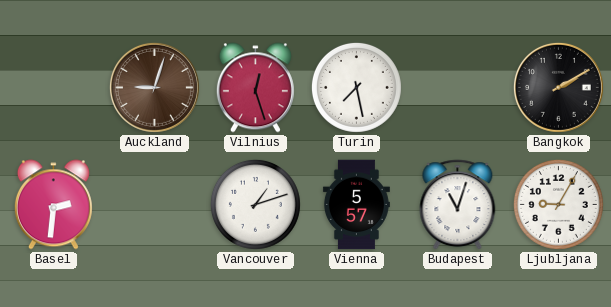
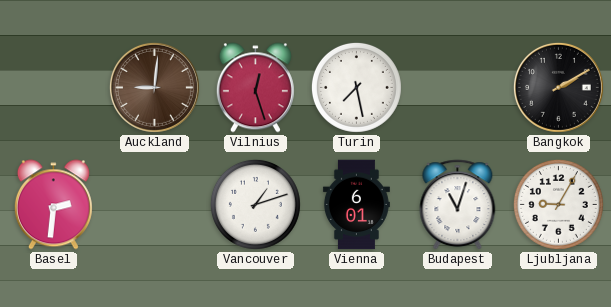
Auckland: 9:03 -> 9:01
Vienna: 5:57 -> 6:01
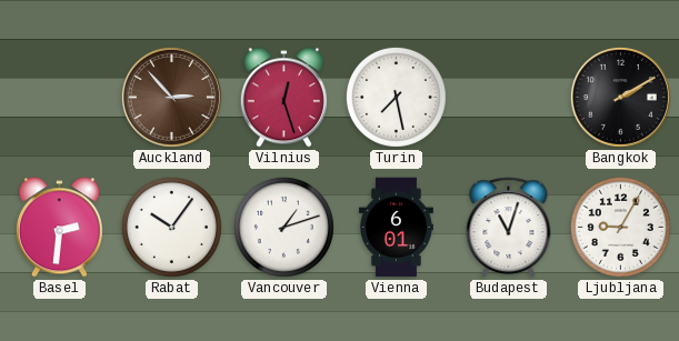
Auckland: 9:01 -> 2:53
Rabat: none -> 10:06
